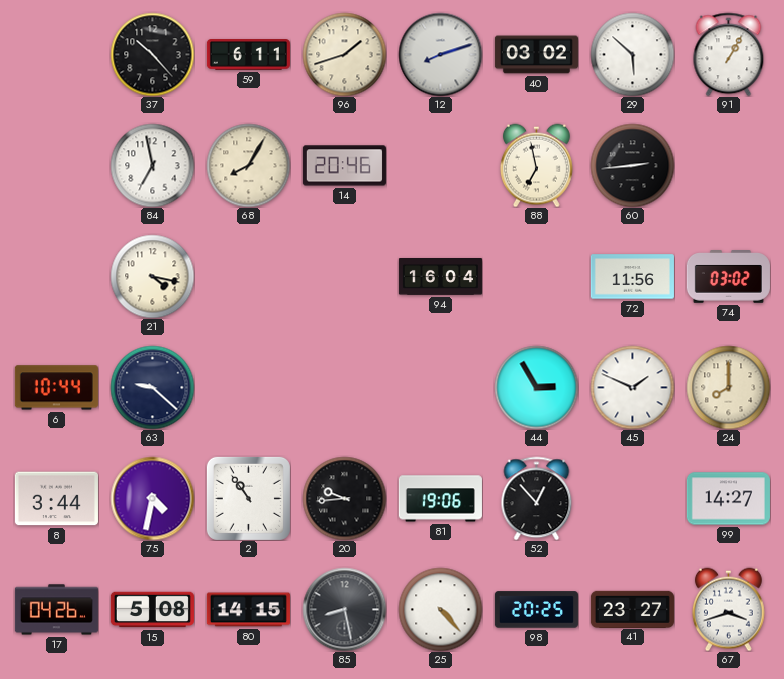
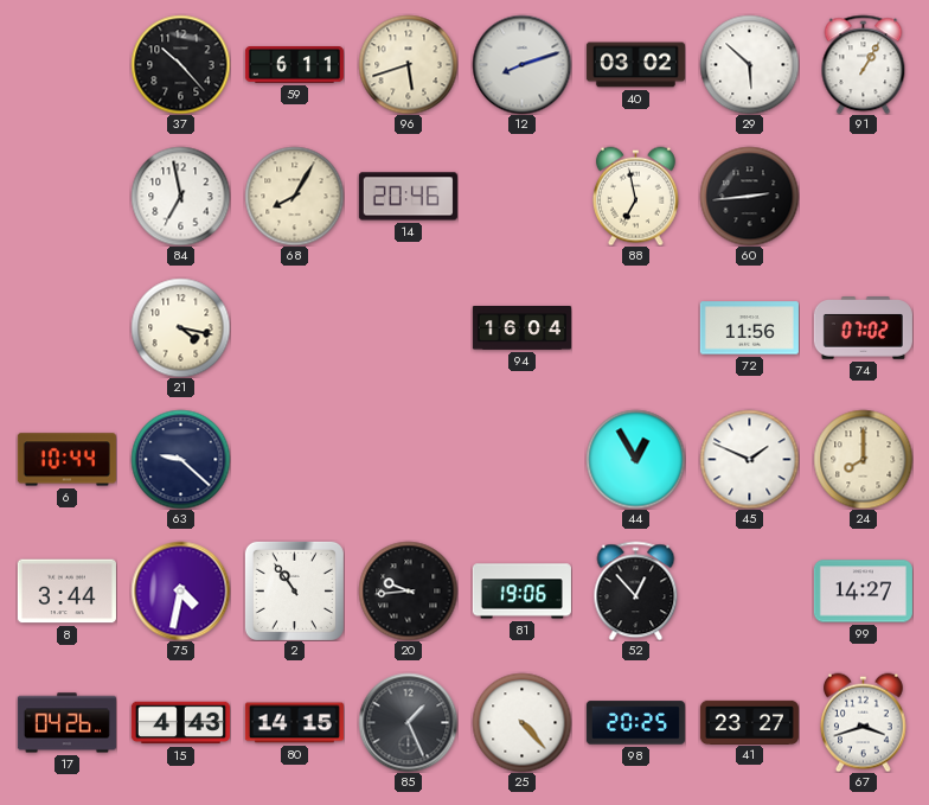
96: 1:42 -> 5:42
74: 03:02 -> 07:02
44: 2:55 -> 12:55
15: 5:08 -> 4:43
85: 8:28 -> 1:26
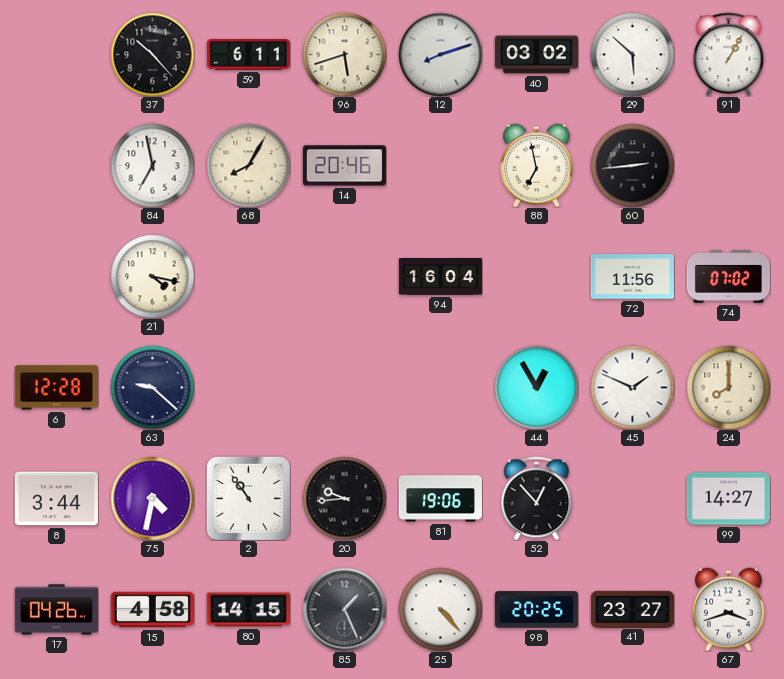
6: 10:44 -> 12:28
15: 4:43 -> 4:58
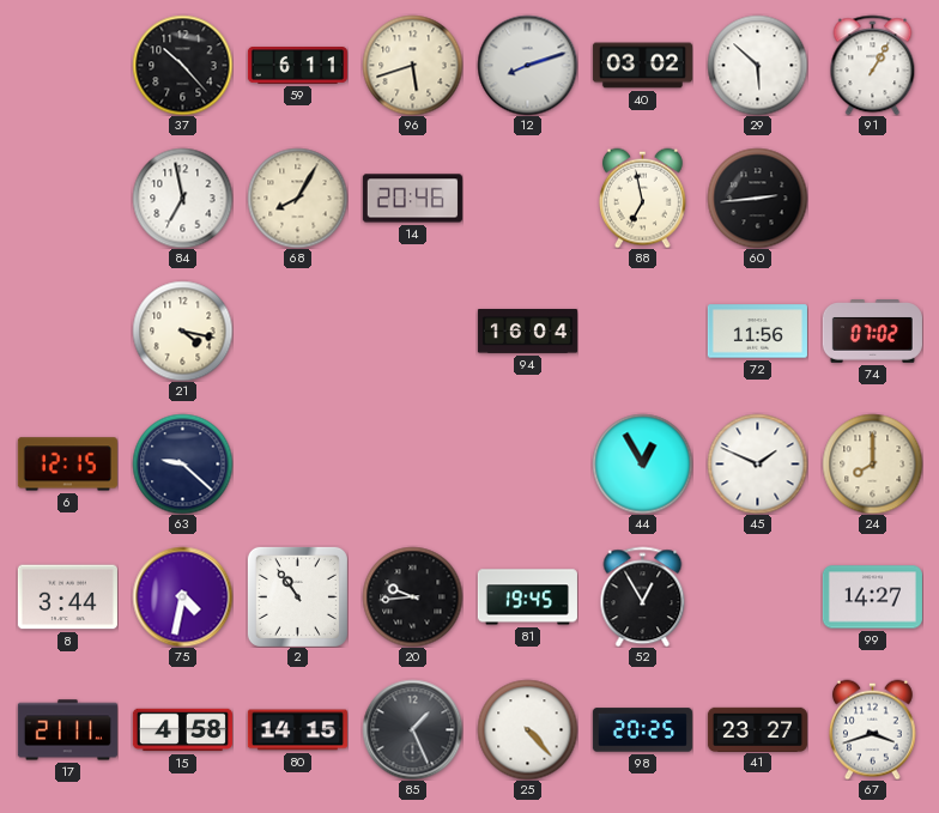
6: 12:28 -> 12:15
81: 19:06 -> 19:45
52: 12:53 -> 12:55
17: 04:26 -> 21:11
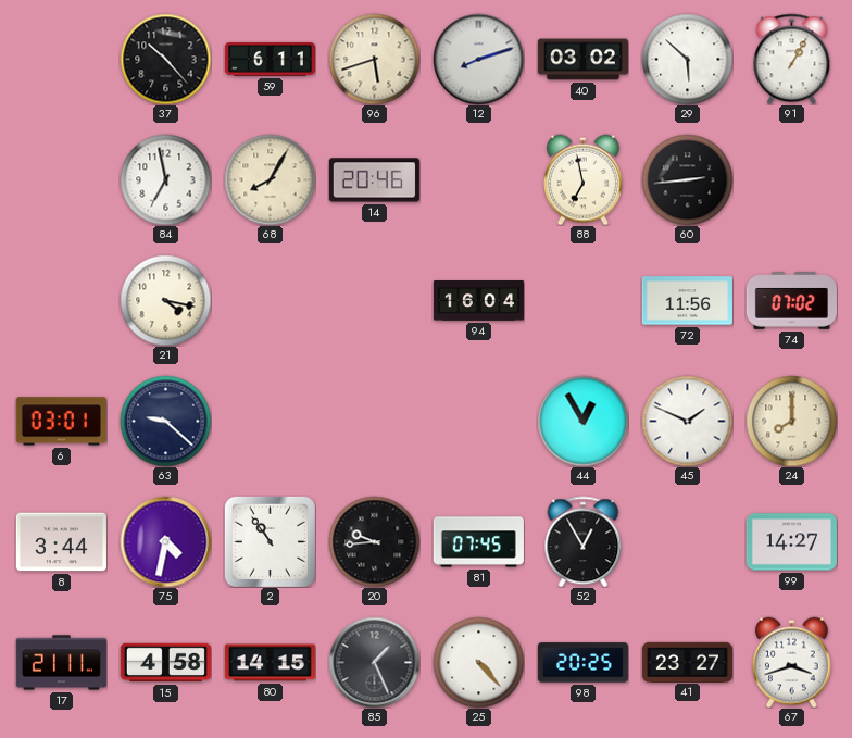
6: 12:15 -> 03:01
81: 19:45 -> 07:45
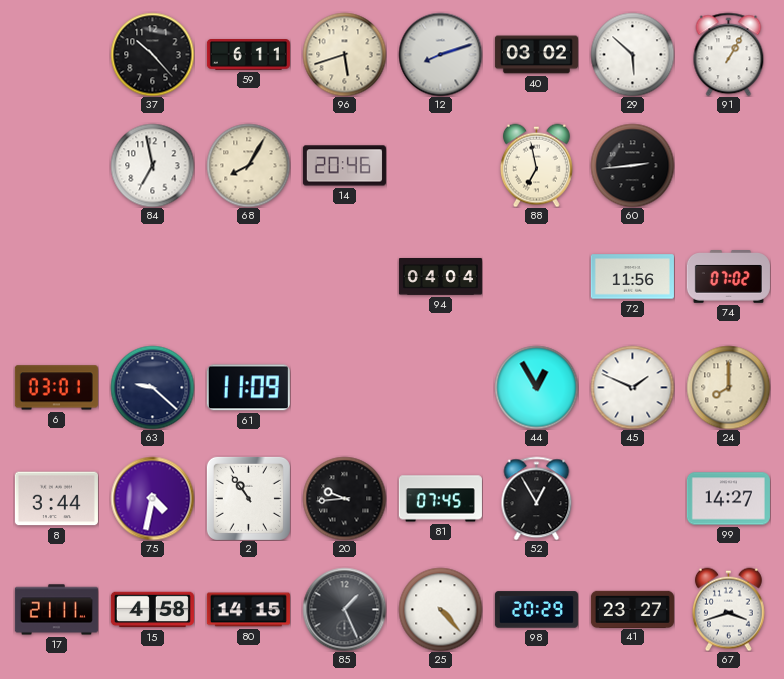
21: 4:17 -> none
94: 16:04 -> 04:04
61: none -> 11:09
98: 20:25 -> 20:29
